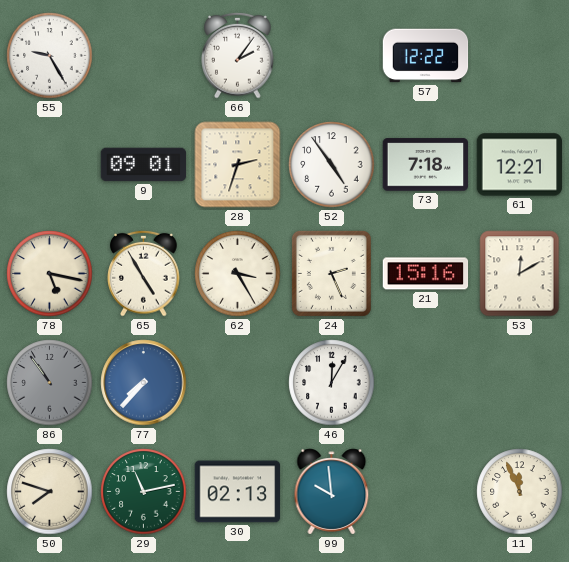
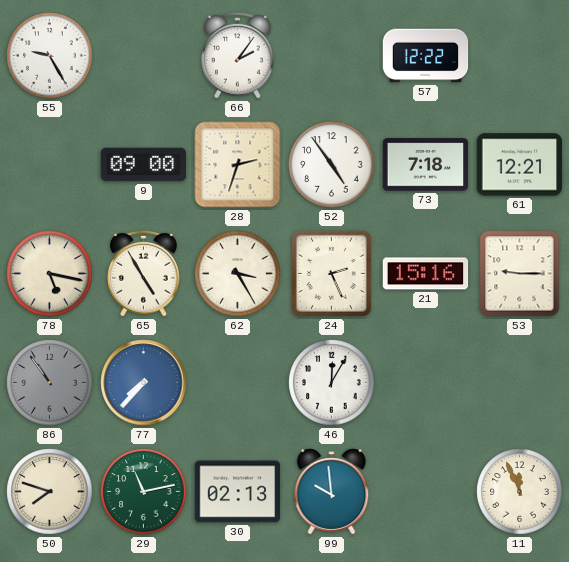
9: 09:01 -> 09:00
53: 12:10 -> 9:15
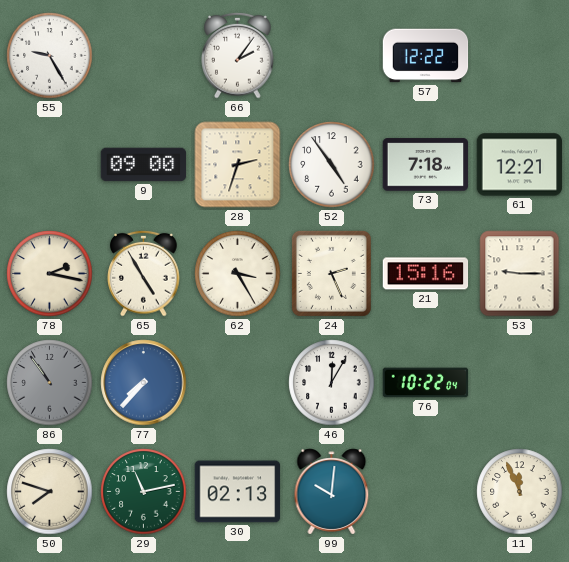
78: 5:17 -> 2:17
76: none -> 10:22
99: 9:59 -> 10:01
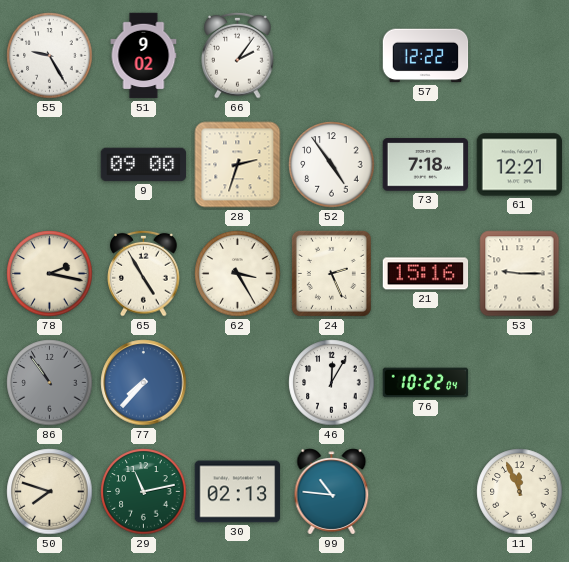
51: none -> 9:02
99: 10:01 -> 10:46
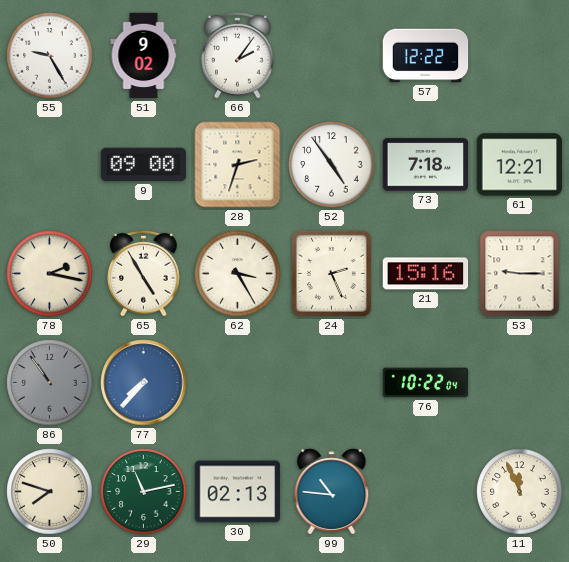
46: 12:05 -> none
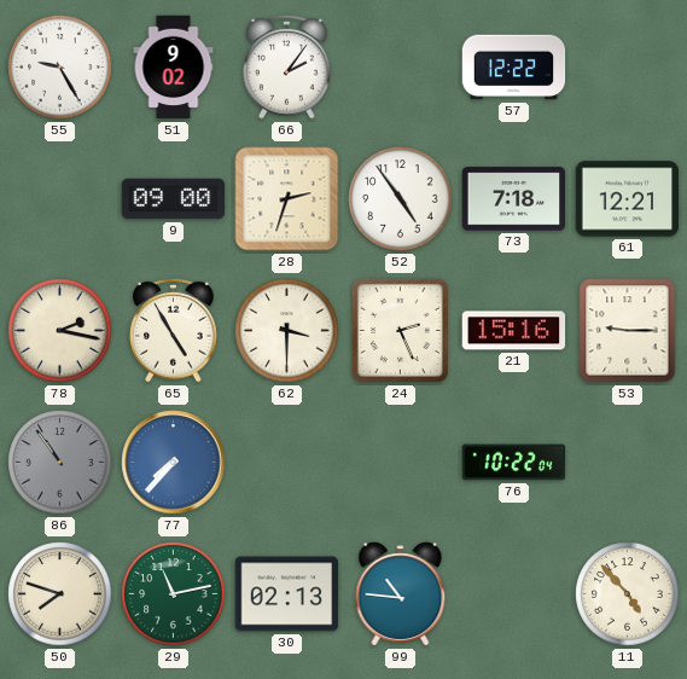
62: 3:25 -> 3:30
11: 11:56 -> 4:53
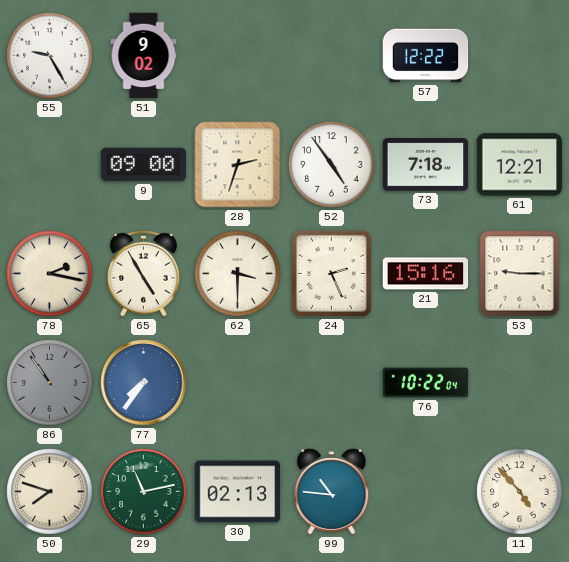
66: 2:06 -> none
77: 7:37 -> 7:36
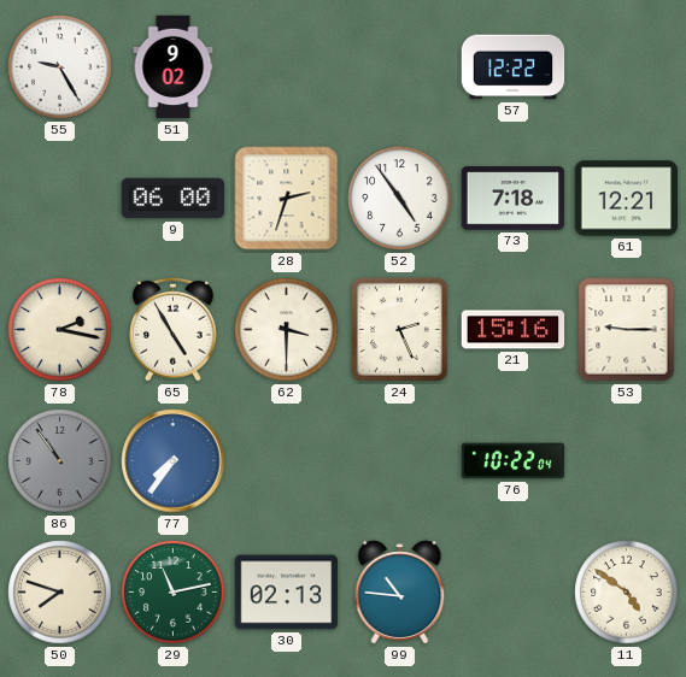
9: 09:00 -> 06:00
11: 4:53 -> 4:51
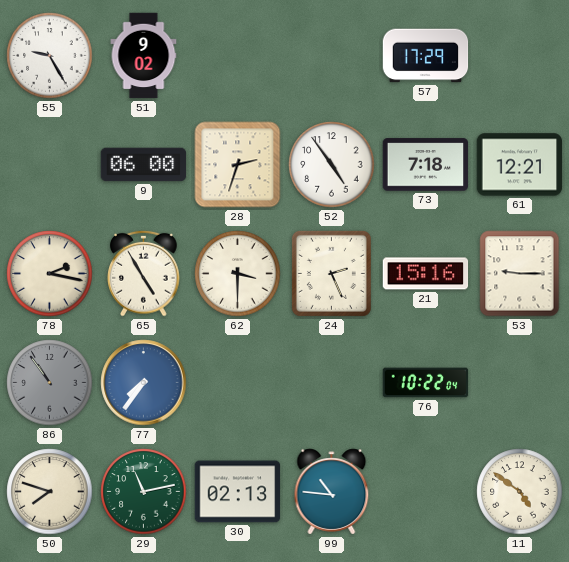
57: 12:22 -> 17:29
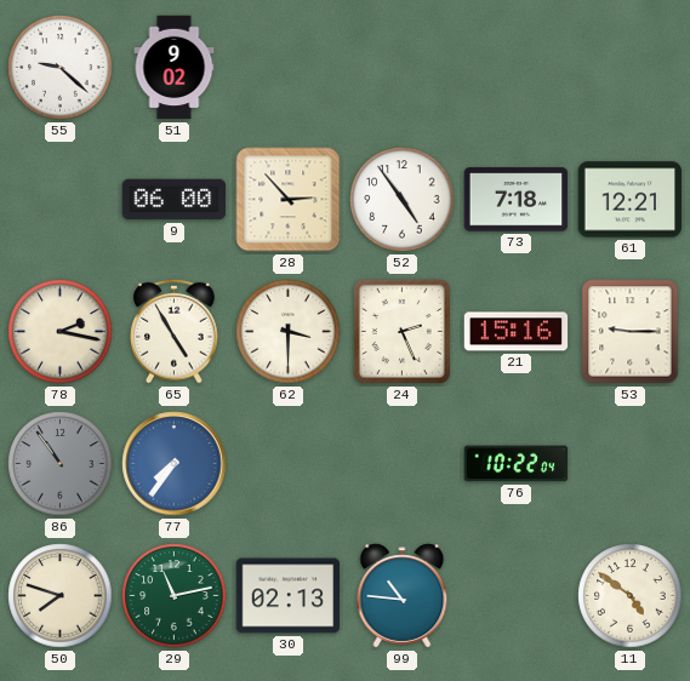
55: 9:25 -> 9:22
57: 17:29 -> none
28: 2:33 -> 2:53
